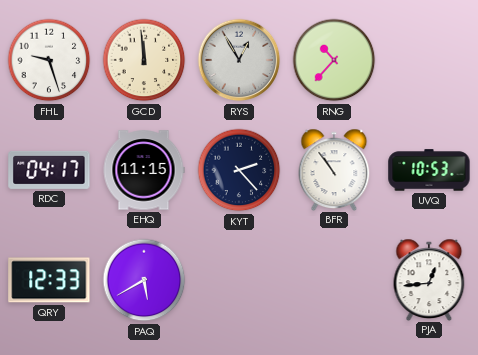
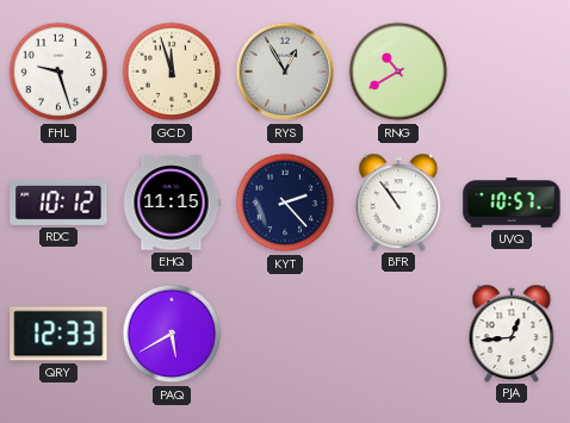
GCD: 11:59 -> 11:57
RNG: 10:37 -> 10:40
RDC: 04:17 -> 10:12
UVQ: 10:53 -> 10:57
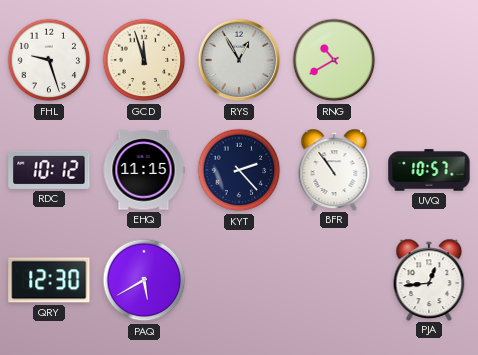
QRY: 12:33 -> 12:30
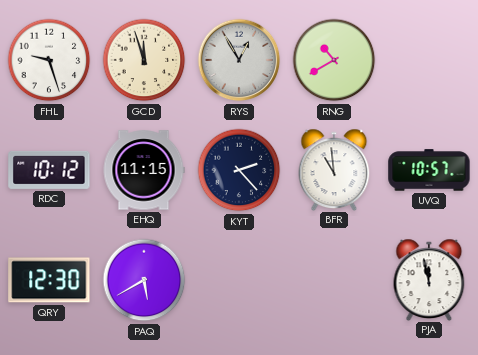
BFR: 10:54 -> 10:59
PJA: 12:44 -> 11:58
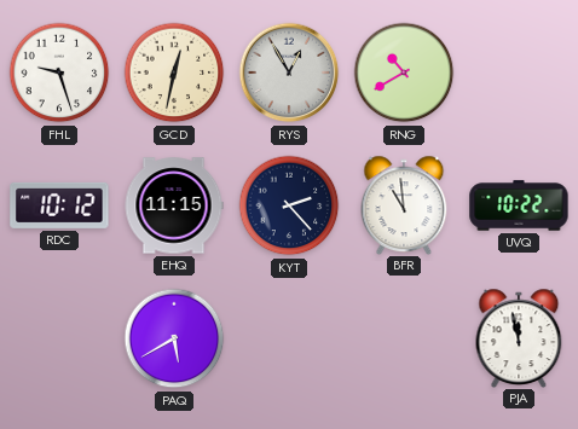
GCD: 11:57 -> 12:32
UVQ: 10:57 -> 10:22
QRY: 12:30 -> none
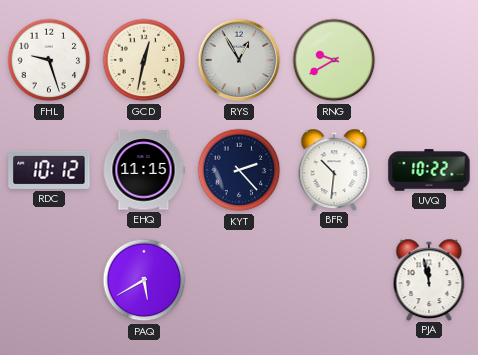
RNG: 10:40 -> 9:40
BFR: 10:59 -> 10:31
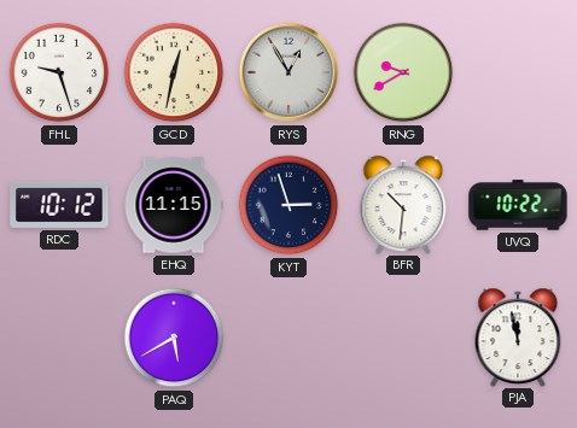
KYT: 2:23 -> 2:57
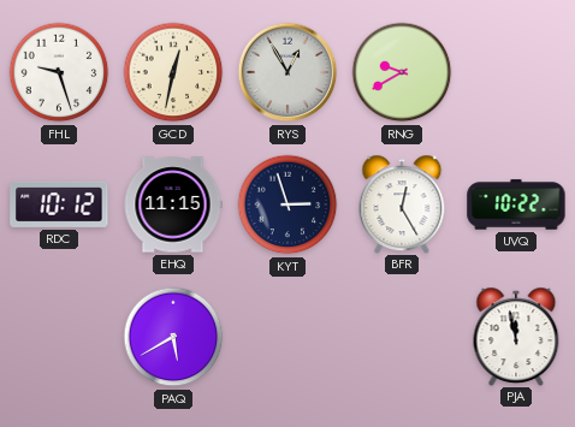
BFR: 10:31 -> 12:25
